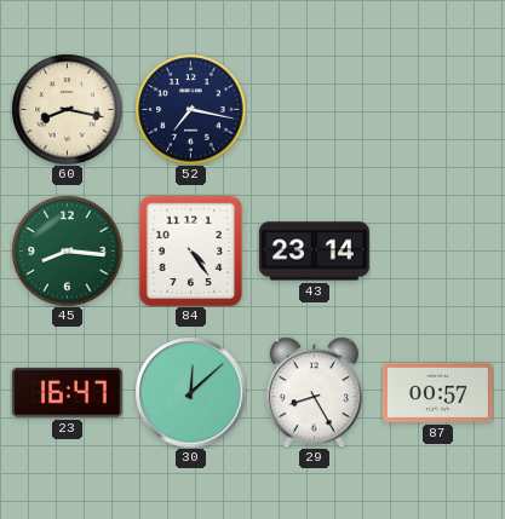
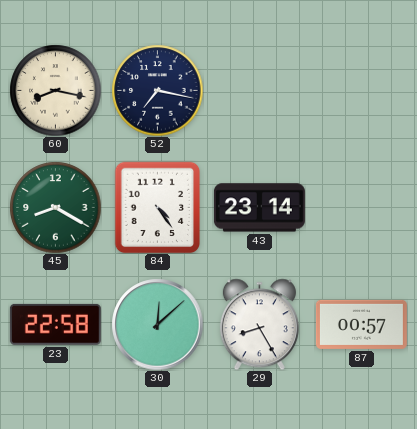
45: 8:16 -> 8:20
23: 16:47 -> 22:58
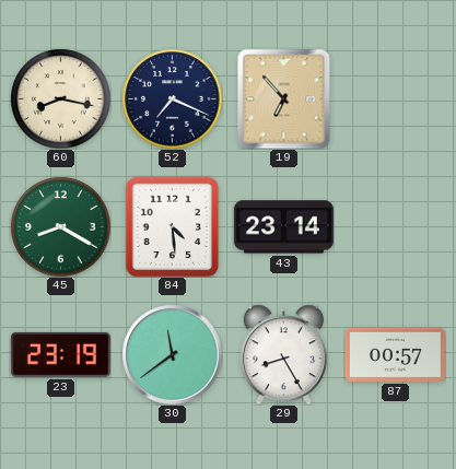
52: 7:17 -> 7:19
19: none -> 6:53
84: 4:24 -> 4:29
23: 22:58 -> 23:19
30: 12:08 -> 11:39
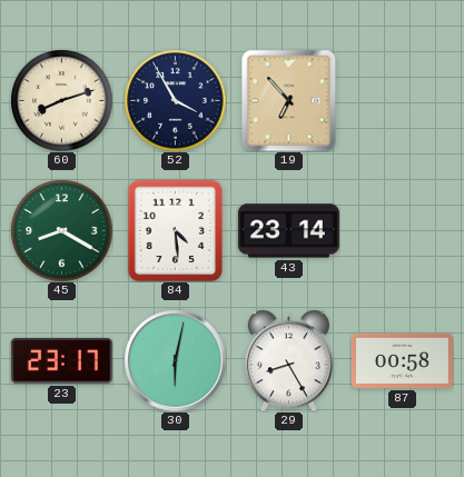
60: 8:17 -> 8:12
52: 7:19 -> 3:55
23: 23:19 -> 23:17
30: 11:39 -> 6:02
87: 00:57 -> 00:58
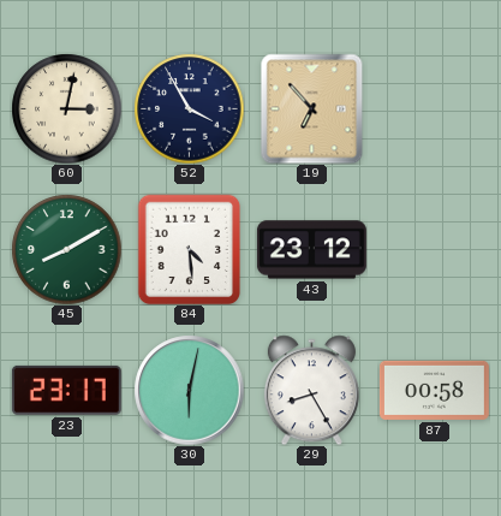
60: 8:12 -> 3:02
45: 8:20 -> 8:10
43: 23:14 -> 23:12
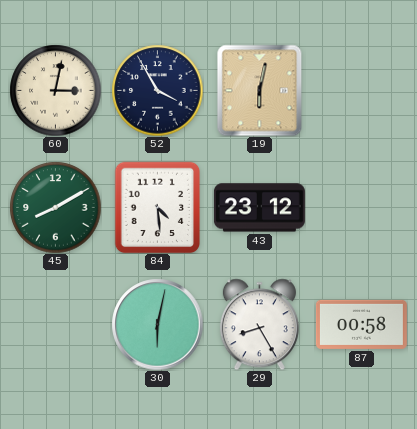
19: 6:53 -> 6:02
23: 23:17 -> none
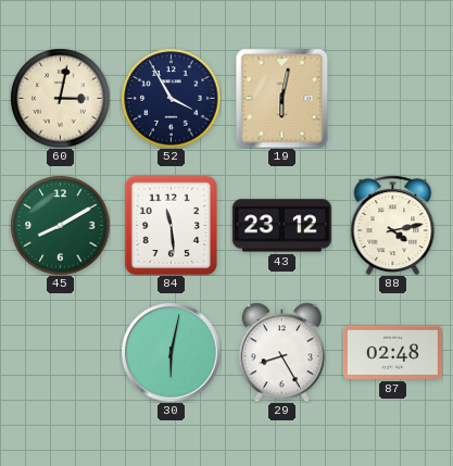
84: 4:29 -> 11:29
88: none -> 4:13
87: 00:58 -> 02:48
